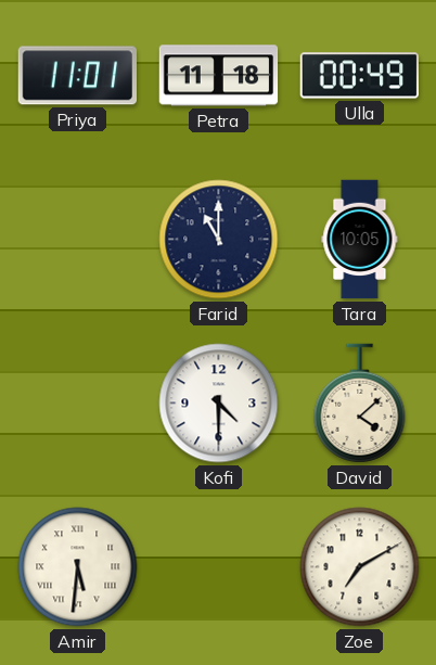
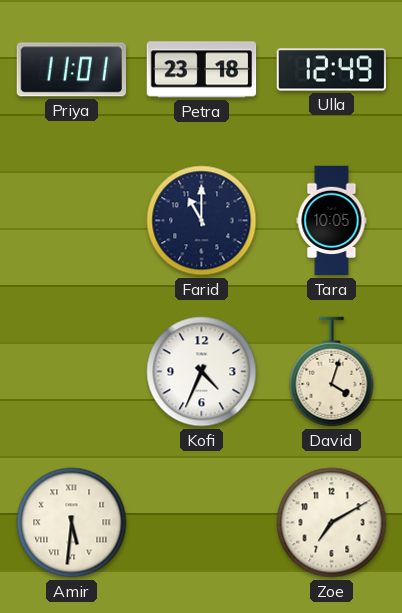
Petra: 11:18 -> 23:18
Ulla: 00:49 -> 12:49
Kofi: 4:30 -> 4:34
David: 4:08 -> 4:03
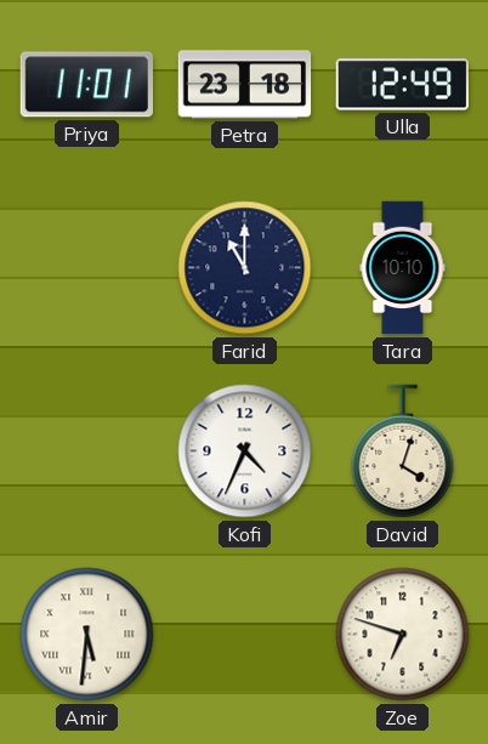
Tara: 10:05 -> 10:10
Zoe: 7:10 -> 6:48
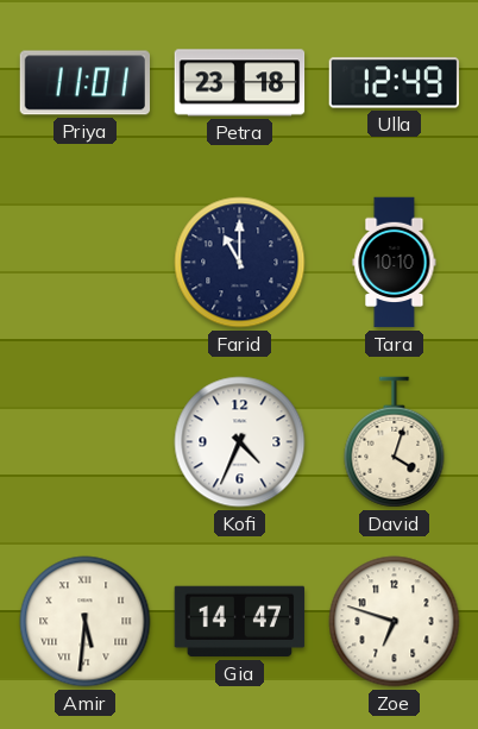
Gia: none -> 14:47
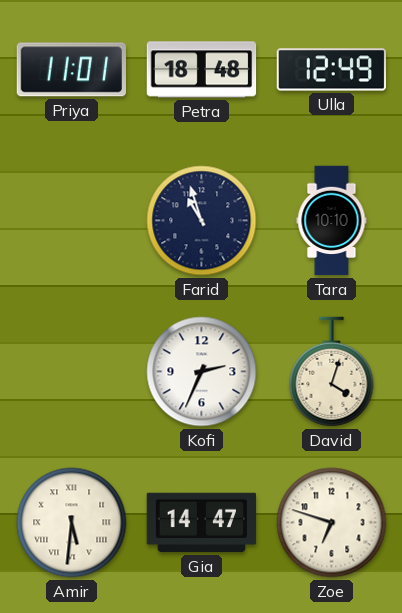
Petra: 23:18 -> 18:48
Farid: 11:00 -> 10:57
Kofi: 4:34 -> 2:34
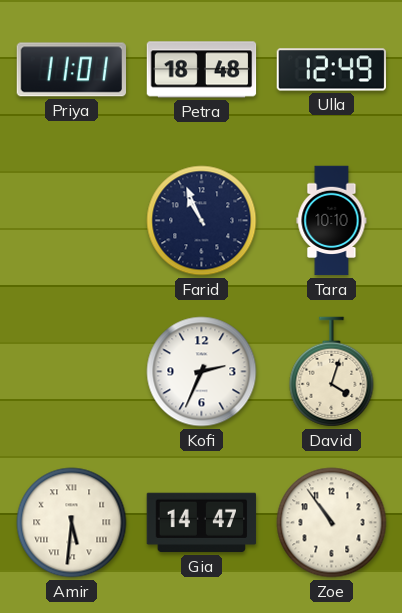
Farid: 10:57 -> 10:56
Zoe: 6:48 -> 10:54
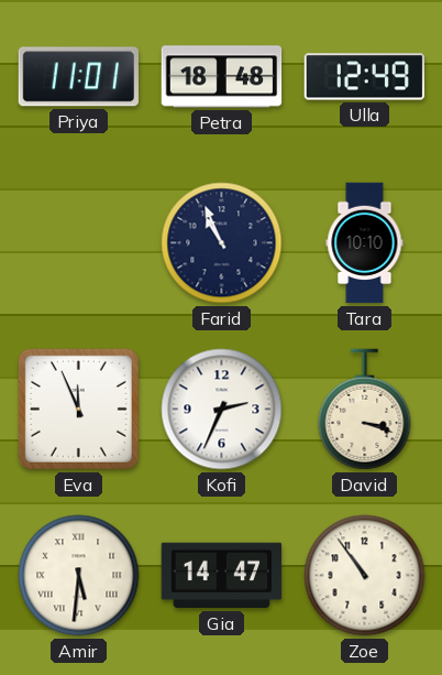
Eva: none -> 11:56
David: 4:03 -> 3:18
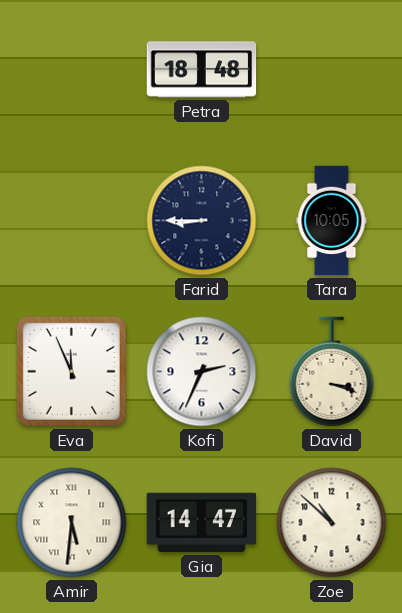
Priya: 11:01 -> none
Ulla: 12:49 -> none
Farid: 10:56 -> 8:45
Tara: 10:10 -> 10:05
Zoe: 10:54 -> 10:52
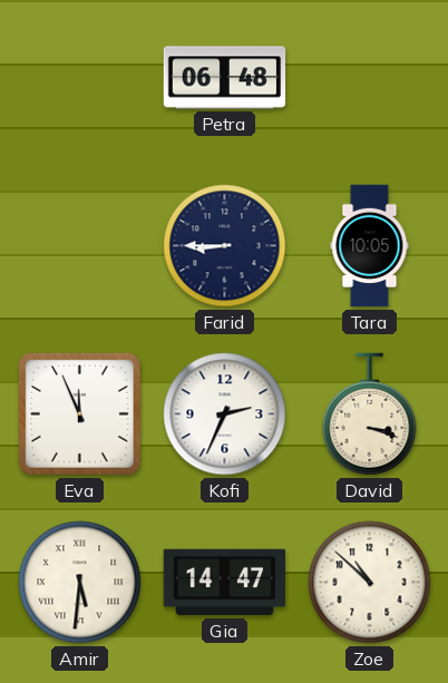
Petra: 18:48 -> 06:48
